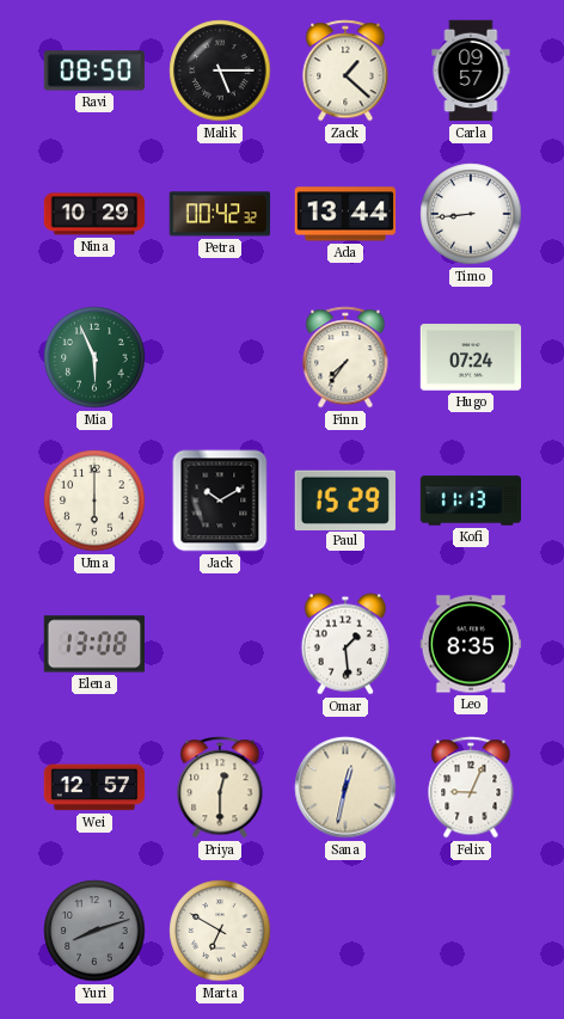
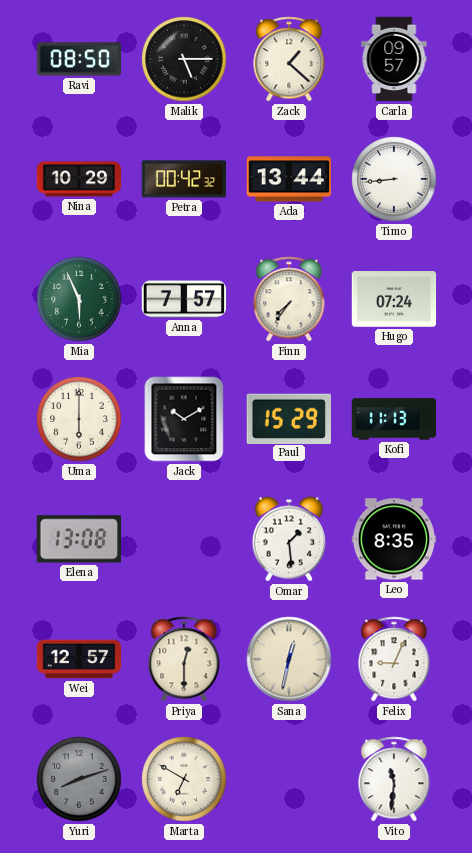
Anna: none -> 7:57
Vito: none -> 11:31
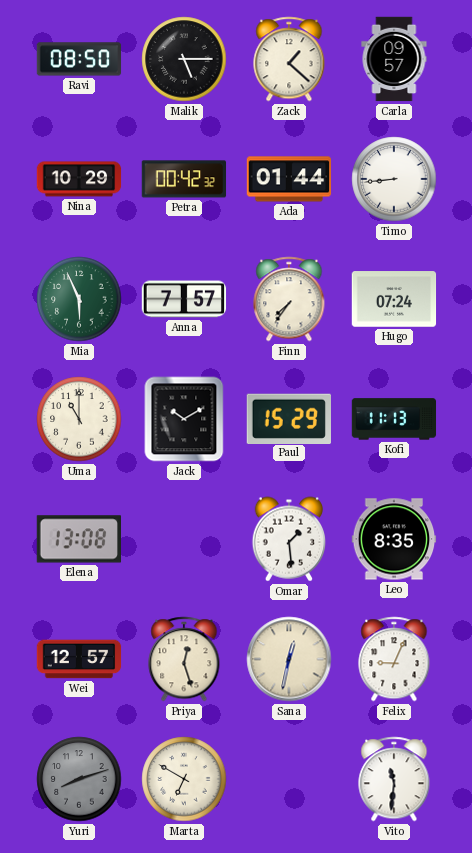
Ada: 13:44 -> 01:44
Uma: 6:00 -> 11:00
Priya: 12:30 -> 12:27
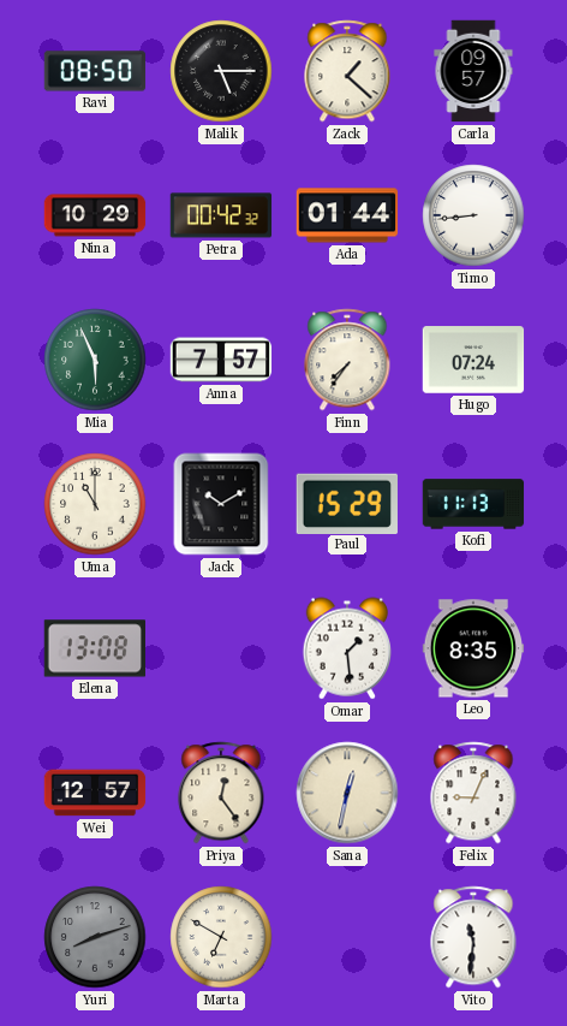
Priya: 12:27 -> 12:24
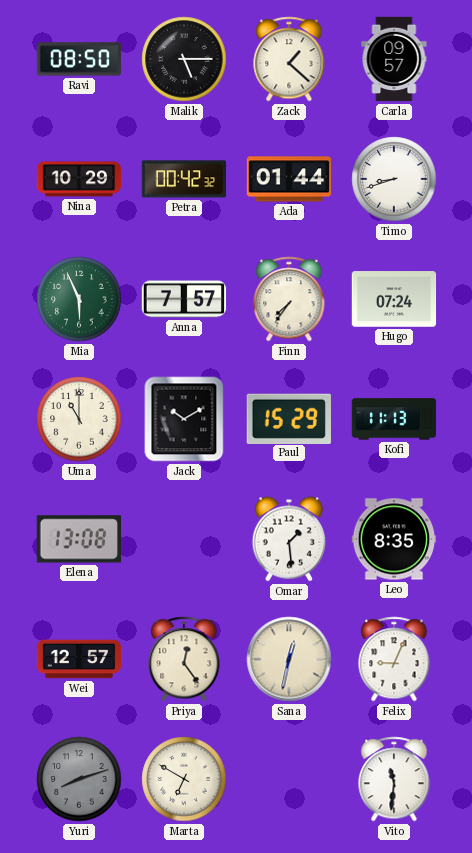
Timo: 8:44 -> 8:42
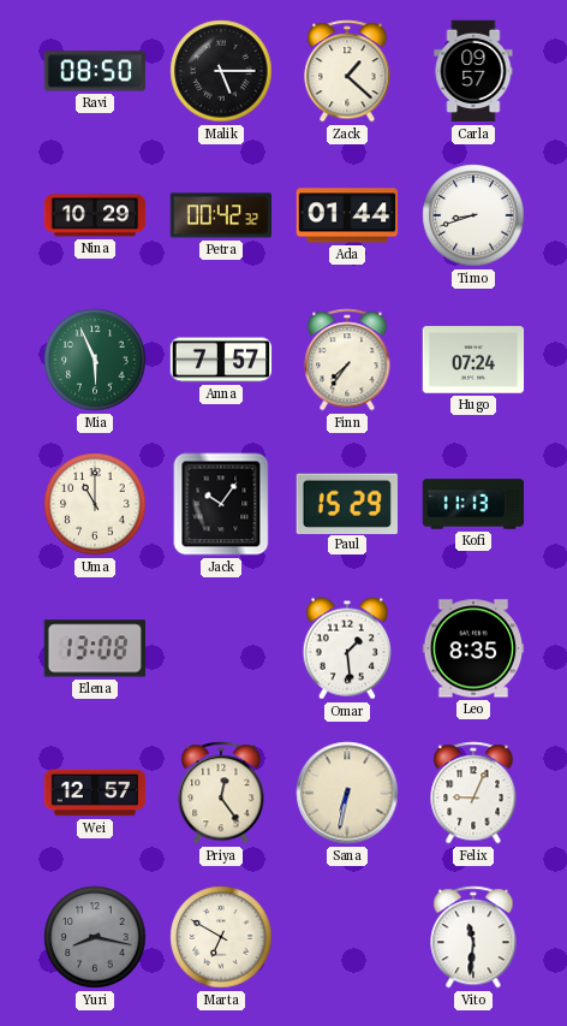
Jack: 10:10 -> 10:06
Sana: 12:32 -> 6:32
Yuri: 8:12 -> 8:17
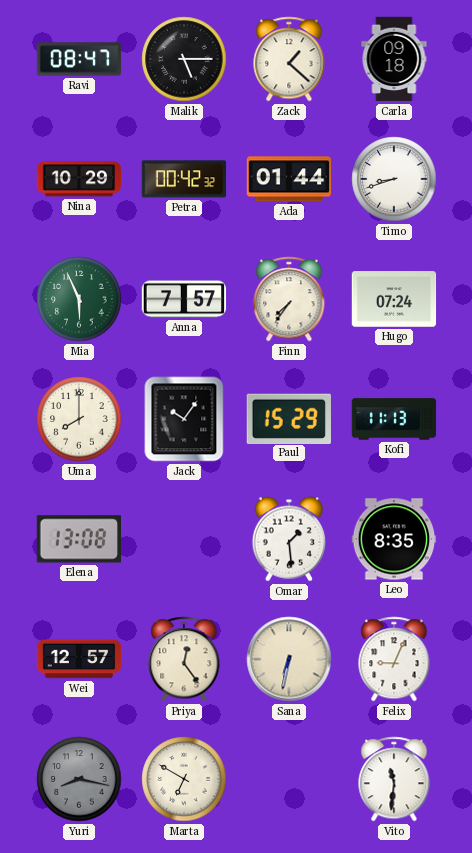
Ravi: 08:50 -> 08:47
Carla: 09:57 -> 09:18
Uma: 11:00 -> 8:00
